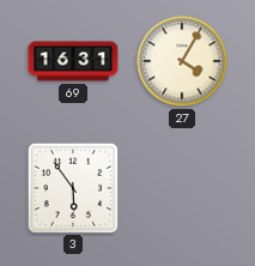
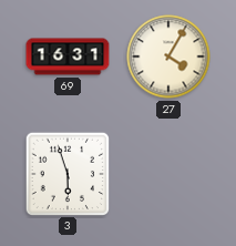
3: 5:54 -> 5:57
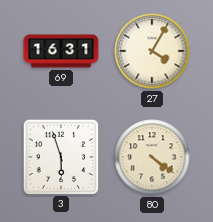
80: none -> 4:21
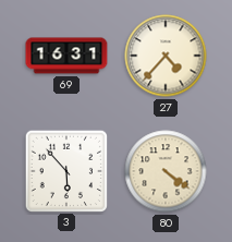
27: 4:05 -> 4:37
3: 5:57 -> 5:53
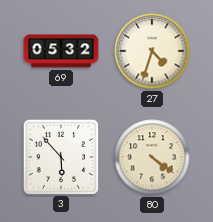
69: 16:31 -> 05:32
27: 4:37 -> 4:33
